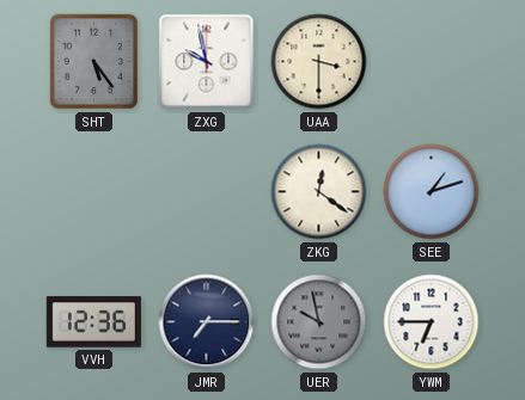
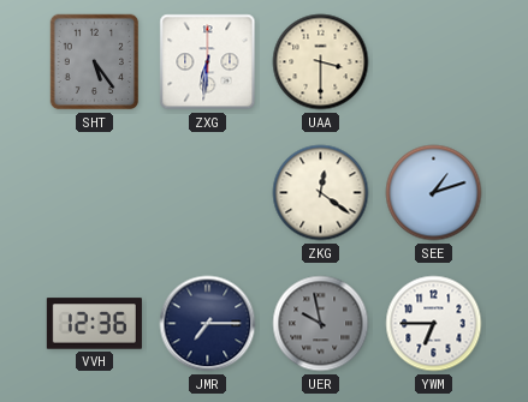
ZXG: 9:58 -> 6:31
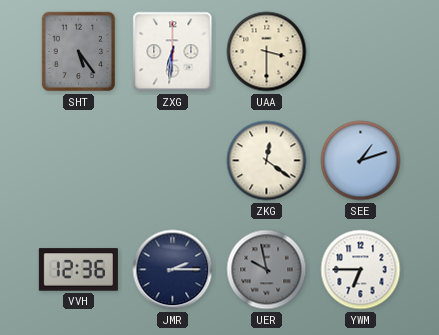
JMR: 7:15 -> 2:15
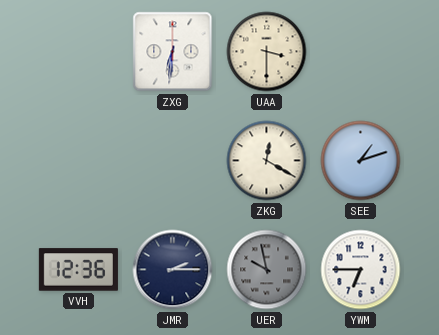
SHT: 5:24 -> none
ZKG: 12:21 -> 12:20
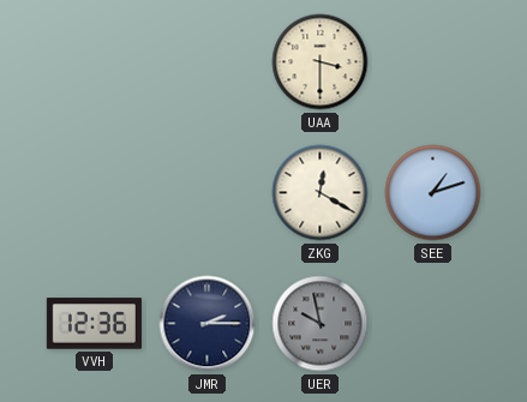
ZXG: 6:31 -> none
YWM: 6:45 -> none
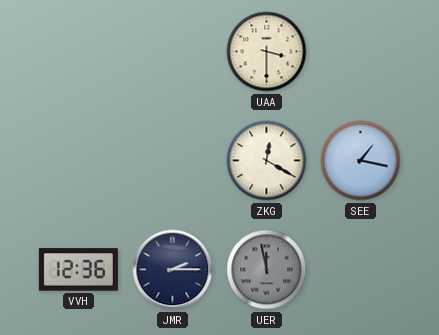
SEE: 1:12 -> 1:17
UER: 9:58 -> 11:58
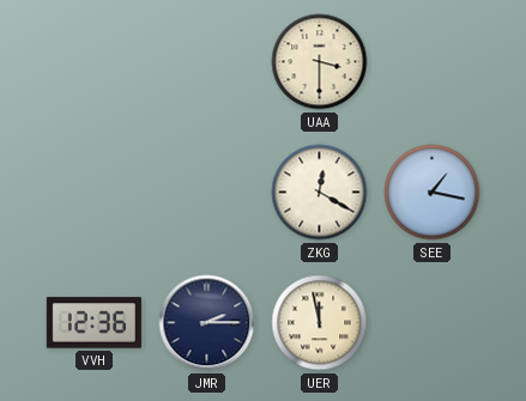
UER dial: grey -> cream
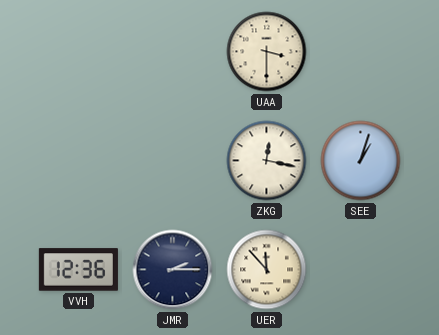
ZKG: 12:20 -> 12:17
SEE: 1:17 -> 1:03
UER: 11:58 -> 11:53
